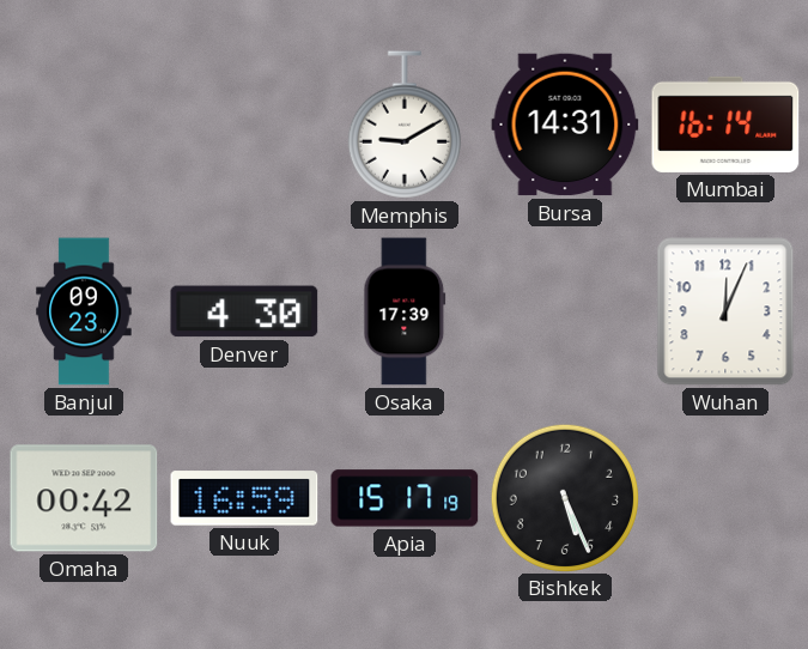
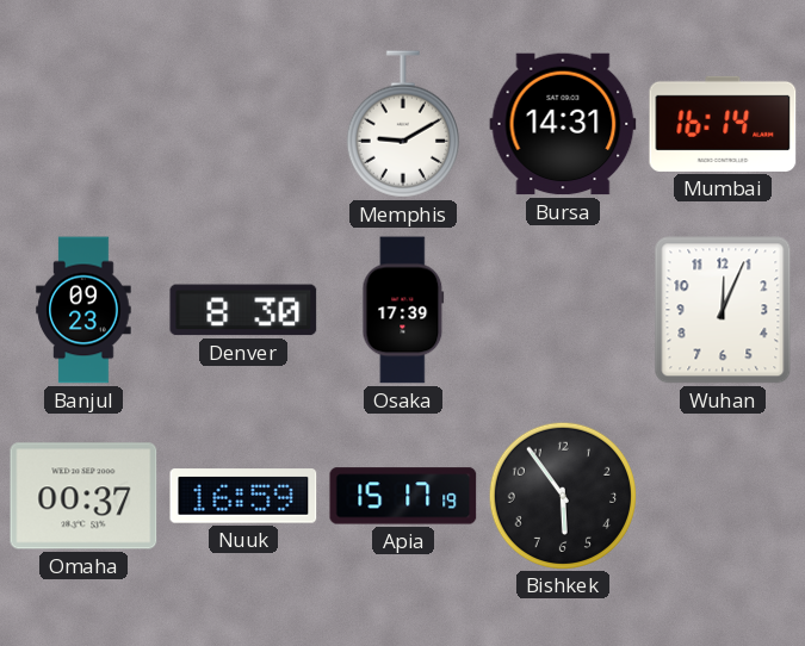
Denver: 4:30 -> 8:30
Omaha: 00:42 -> 00:37
Bishkek: 5:26 -> 5:54
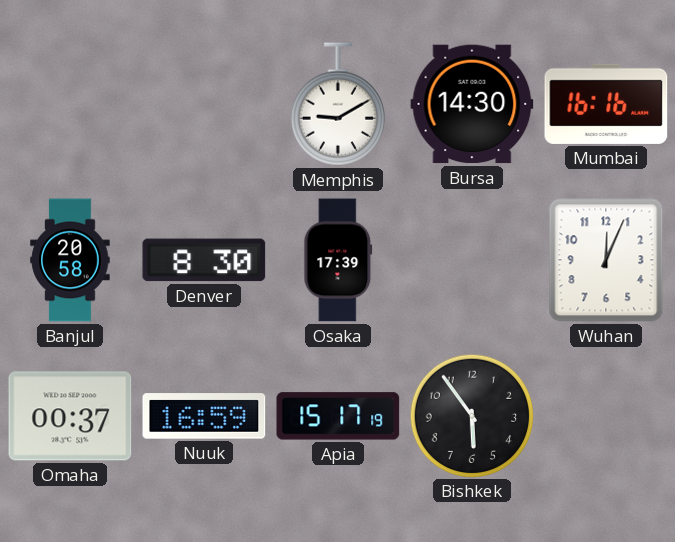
Bursa: 14:31 -> 14:30
Mumbai: 16:14 -> 16:16
Banjul: 09:23 -> 20:58
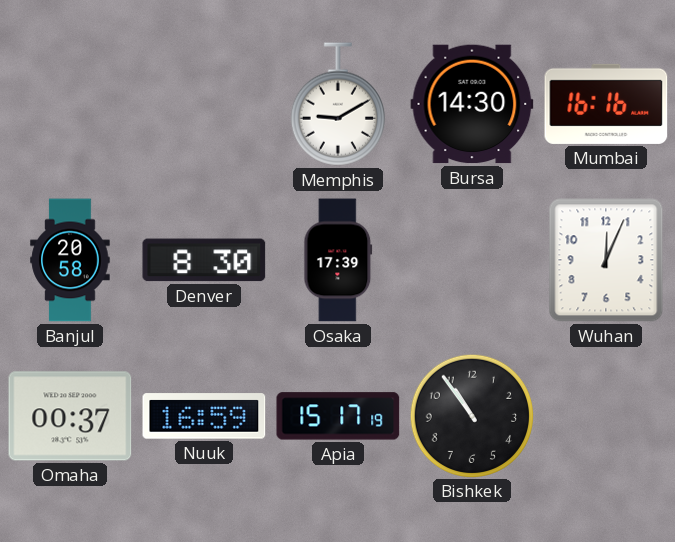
Bishkek: 5:54 -> 10:54
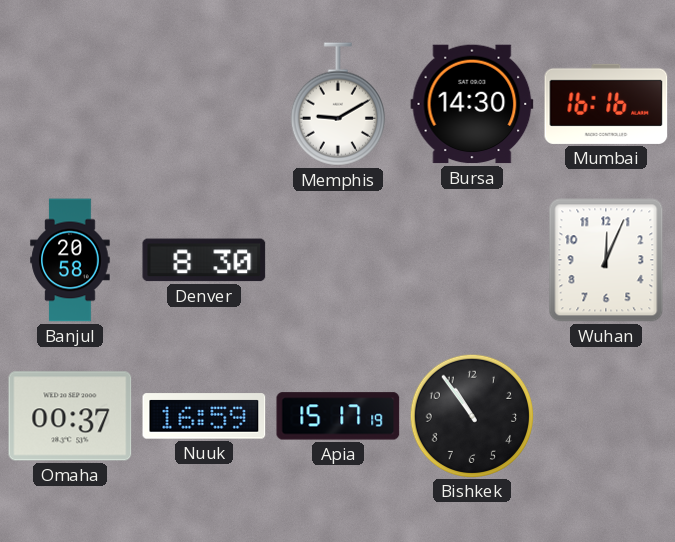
Osaka: 17:39 -> none
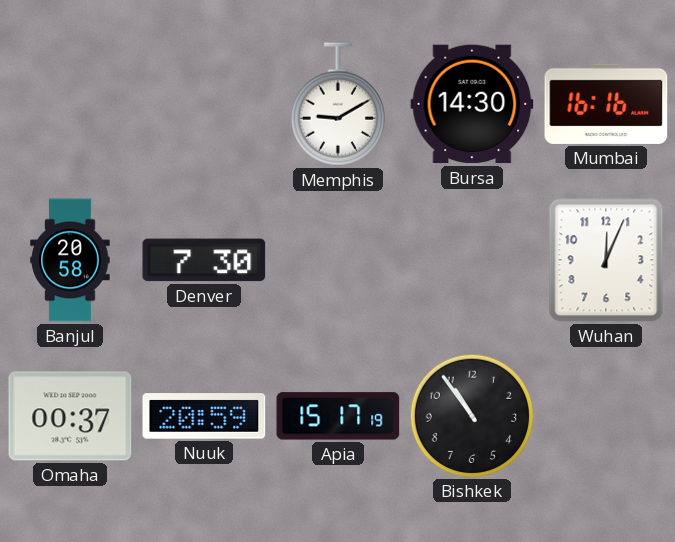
Denver: 8:30 -> 7:30
Nuuk: 16:59 -> 20:59
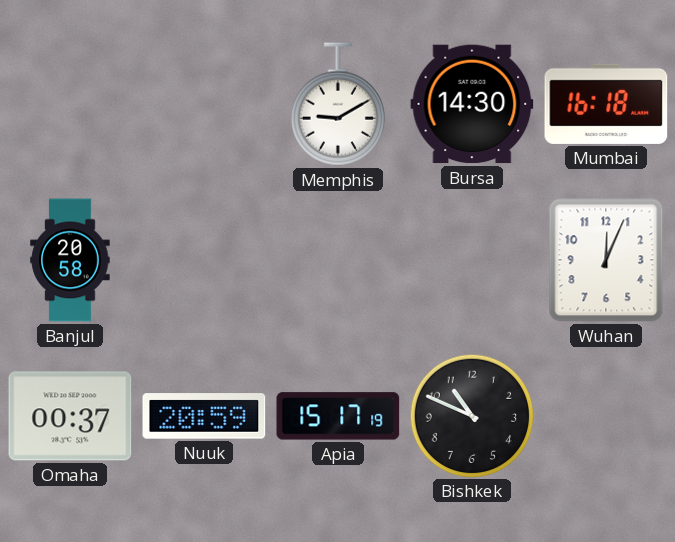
Mumbai: 16:16 -> 16:18
Denver: 7:30 -> none
Bishkek: 10:54 -> 10:49
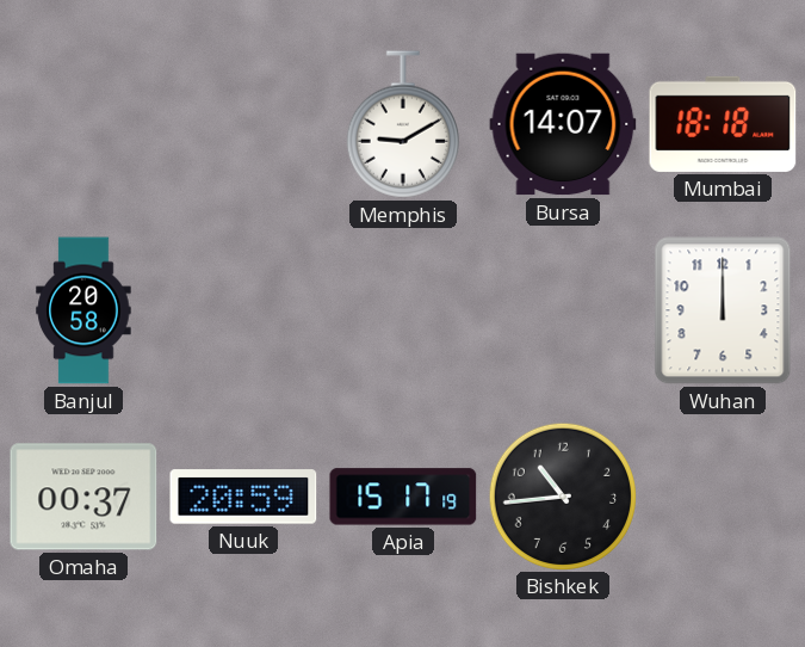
Bursa: 14:30 -> 14:07
Mumbai: 16:18 -> 18:18
Wuhan: 12:04 -> 12:00
Bishkek: 10:49 -> 10:44
